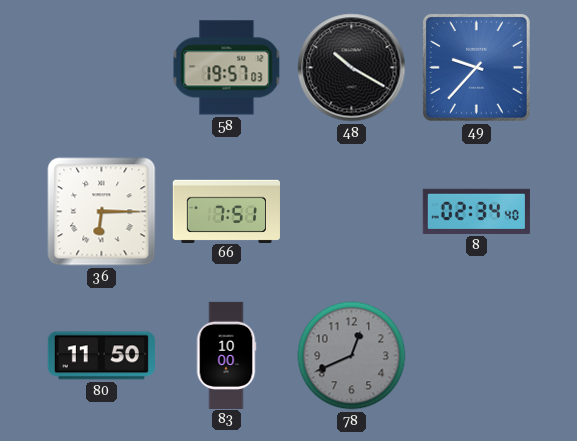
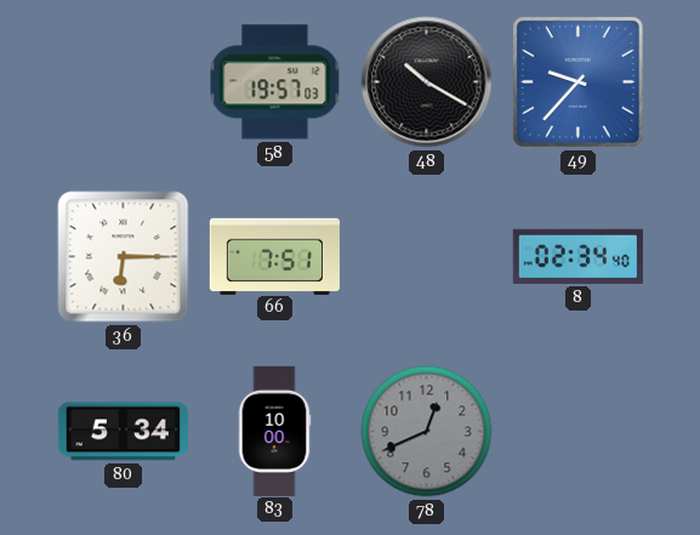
80: 11:50 -> 5:34
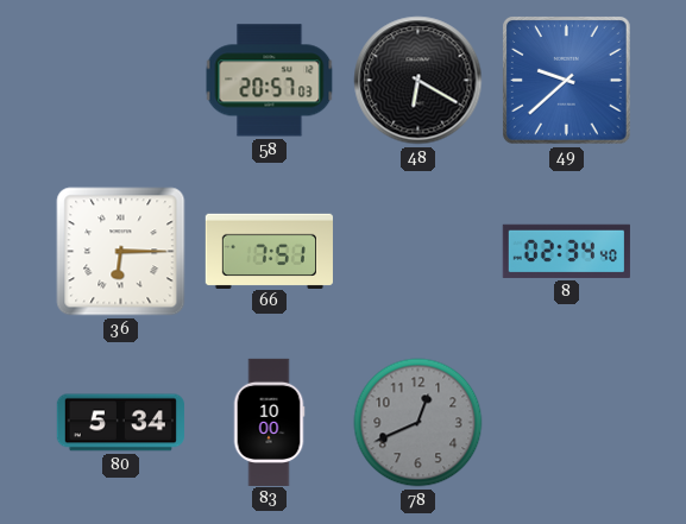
58: 19:57 -> 20:57
48: 10:20 -> 6:20
49: 9:37 -> 9:38
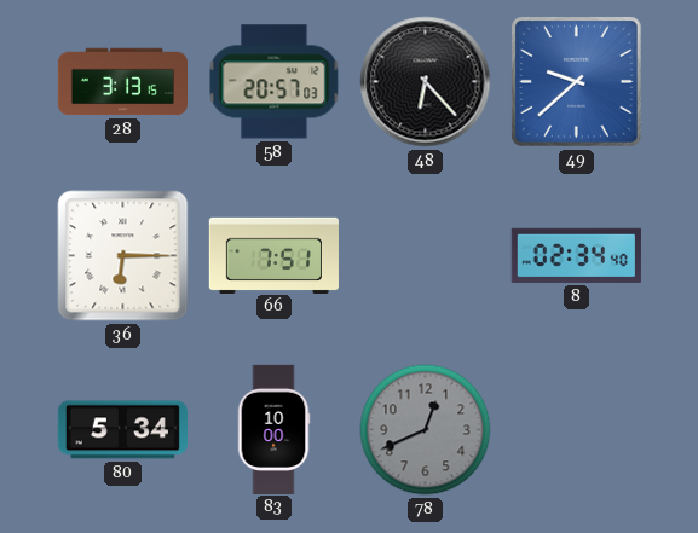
28: none -> 3:13
48: 6:20 -> 6:23
